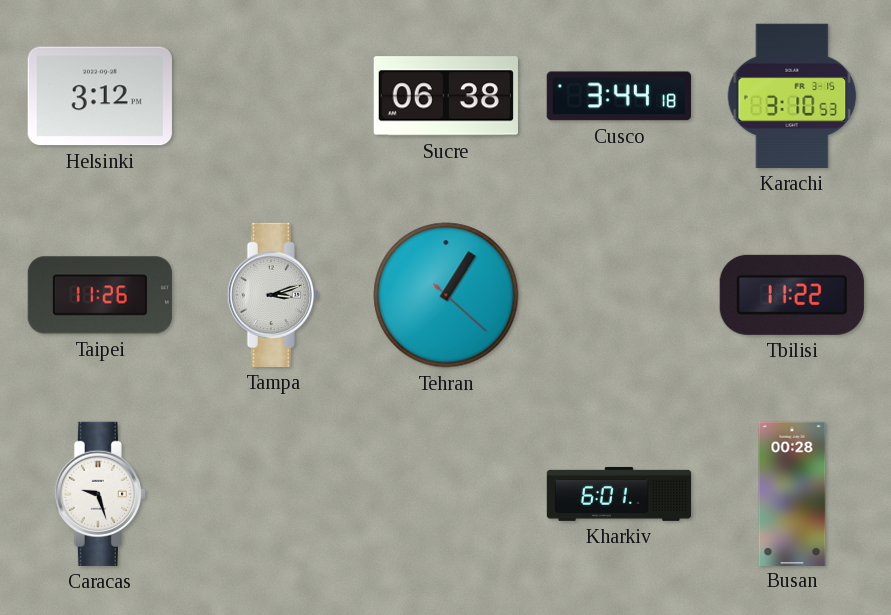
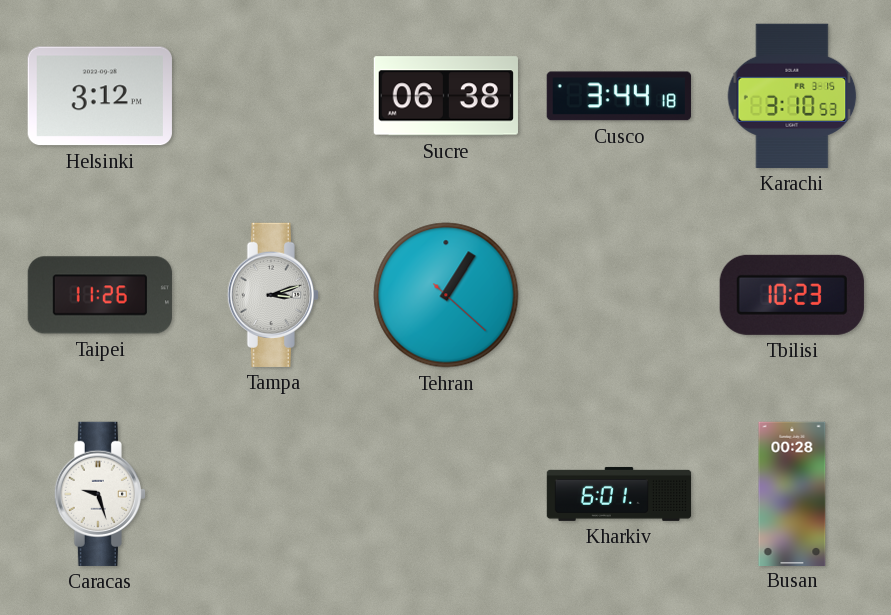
Tbilisi: 11:22 -> 10:23
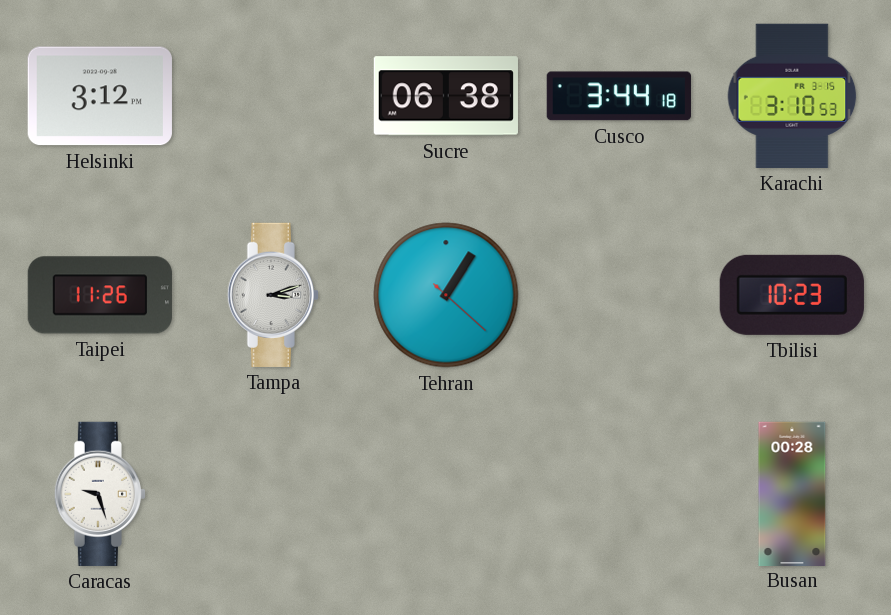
Kharkiv: 6:01 -> none
